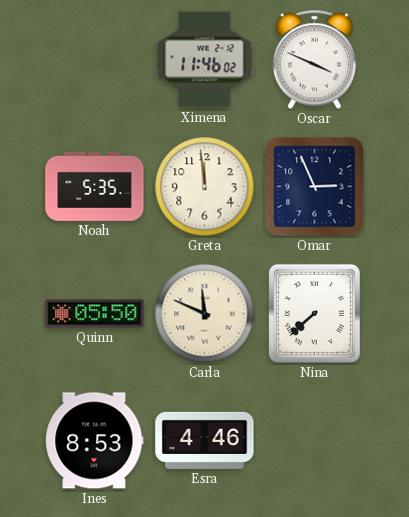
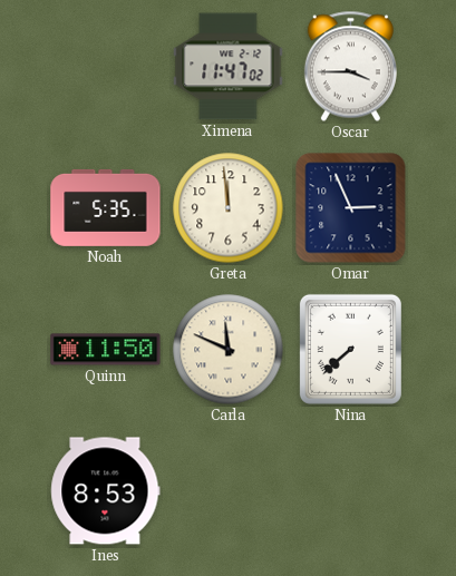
Ximena: 11:46 -> 11:47
Oscar: 3:49 -> 3:45
Quinn: 05:50 -> 11:50
Esra: 4:46 -> none
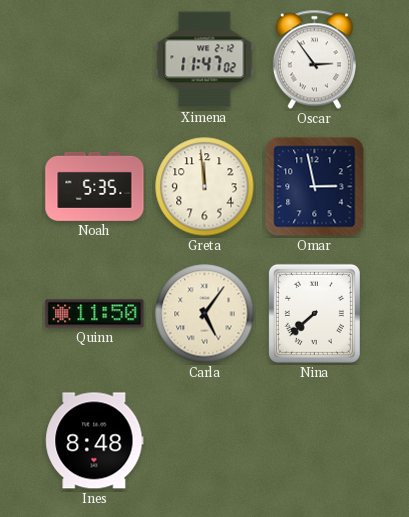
Oscar: 3:45 -> 2:54
Omar: 2:56 -> 2:58
Carla: 11:49 -> 5:06
Ines: 8:53 -> 8:48
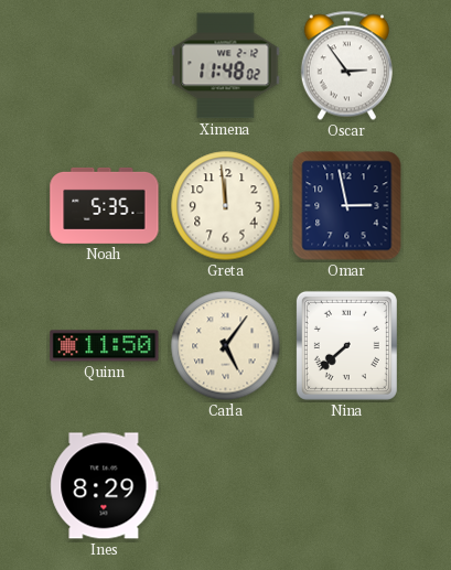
Ximena: 11:47 -> 11:48
Ines: 8:48 -> 8:29
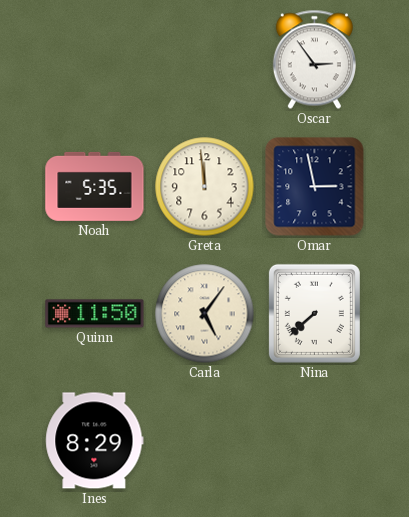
Ximena: 11:48 -> none
